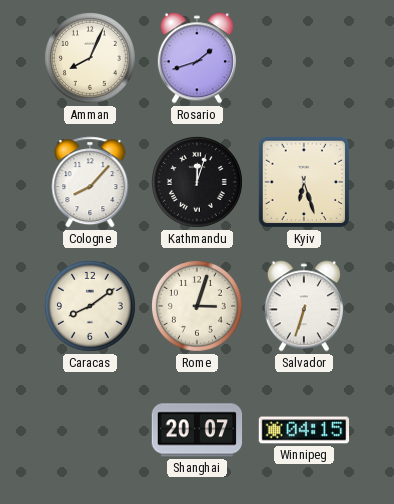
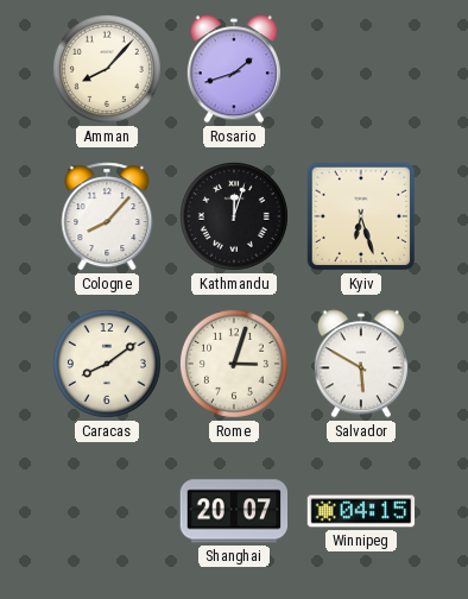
Amman: 8:04 -> 8:07
Salvador: 6:33 -> 5:50
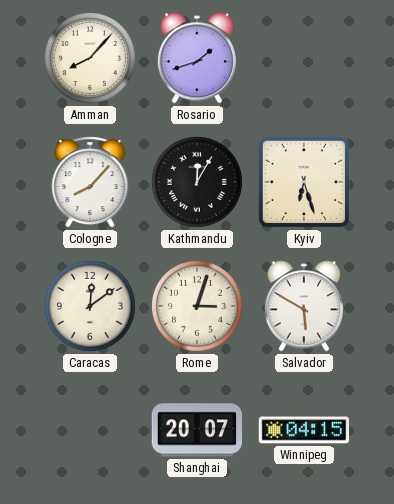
Kathmandu: 12:03 -> 12:05
Caracas: 8:09 -> 12:09
